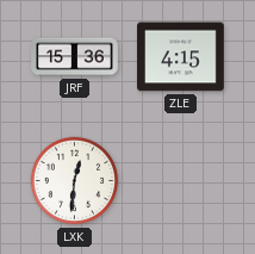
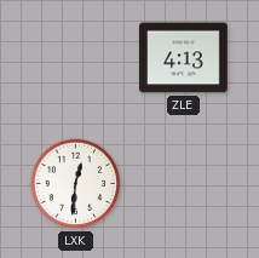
JRF: 15:36 -> none
ZLE: 4:15 -> 4:13
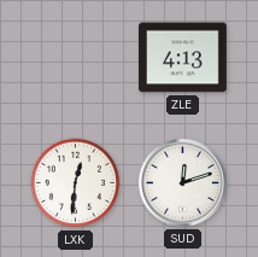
SUD: none -> 12:12
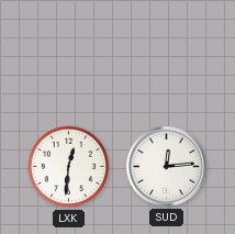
ZLE: 4:13 -> none
SUD: 12:12 -> 12:14
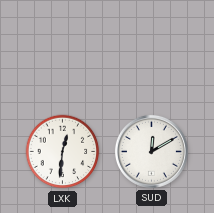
SUD: 12:14 -> 12:10
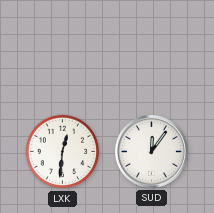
SUD: 12:10 -> 12:06
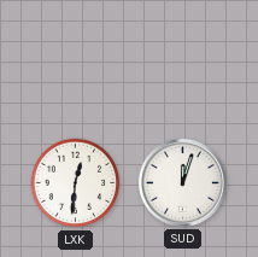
SUD: 12:06 -> 12:03
